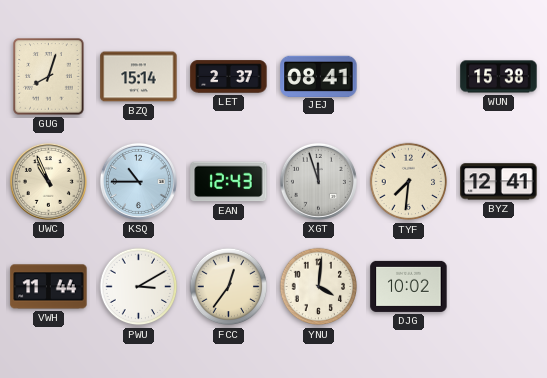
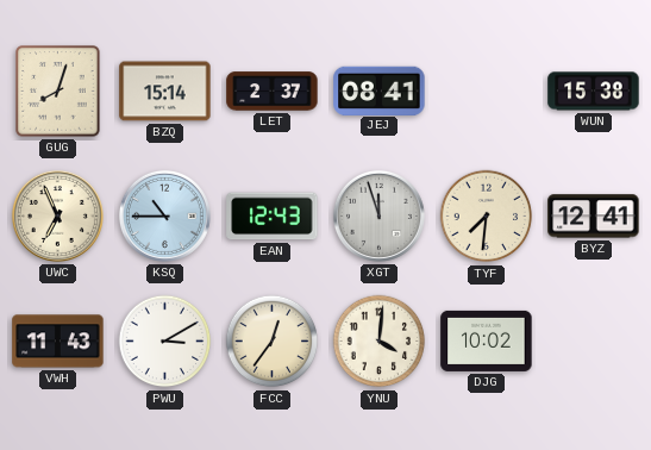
UWC: 10:56 -> 6:56
VWH: 11:44 -> 11:43
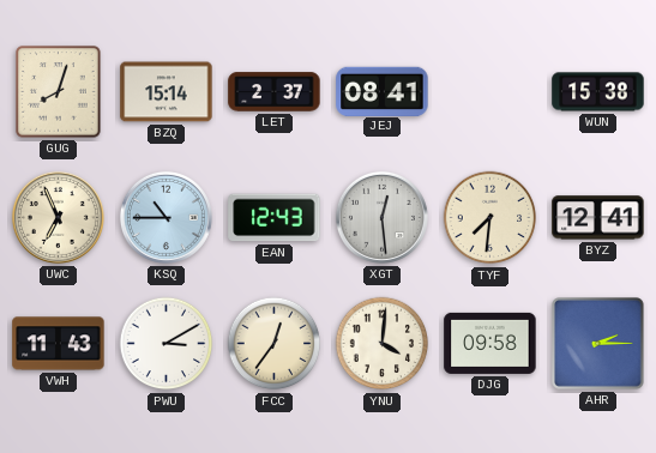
XGT: 11:57 -> 12:29
DJG: 10:02 -> 09:58
AHR: none -> 2:15
